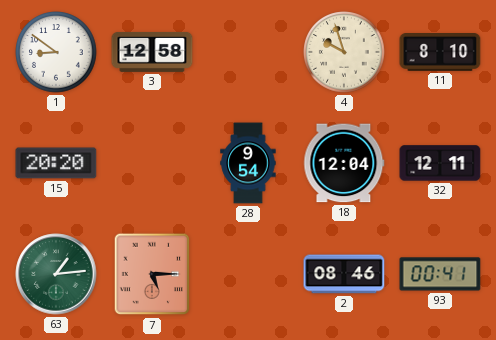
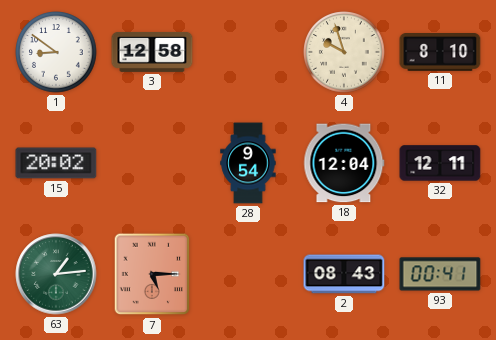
15: 20:20 -> 20:02
2: 08:46 -> 08:43
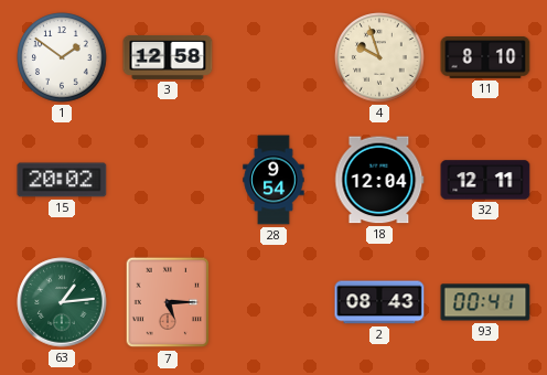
1: 8:51 -> 1:51
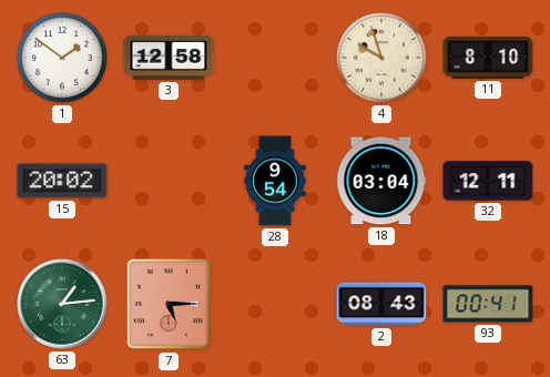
18: 12:04 -> 03:04
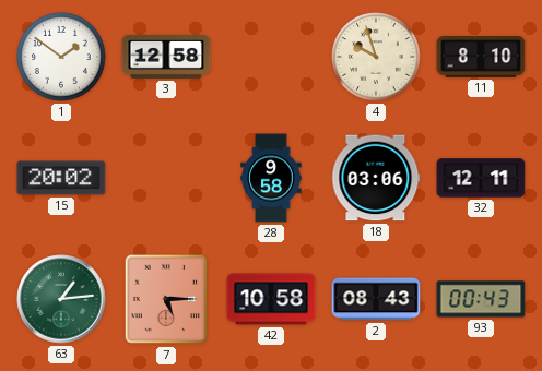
28: 9:54 -> 9:58
18: 03:04 -> 03:06
42: none -> 10:58
93: 00:41 -> 00:43
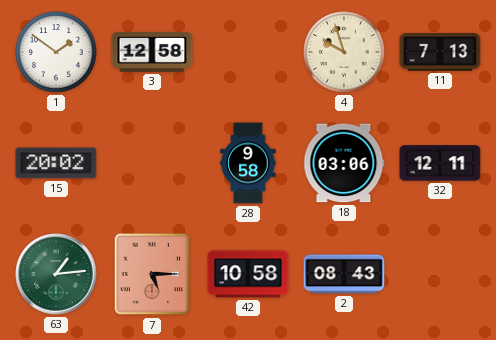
11: 8:10 -> 7:13
93: 00:43 -> none
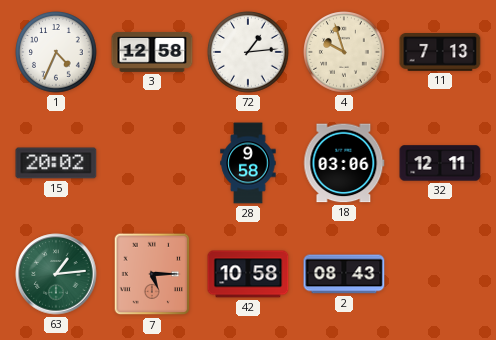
1: 1:51 -> 4:34
72: none -> 1:14
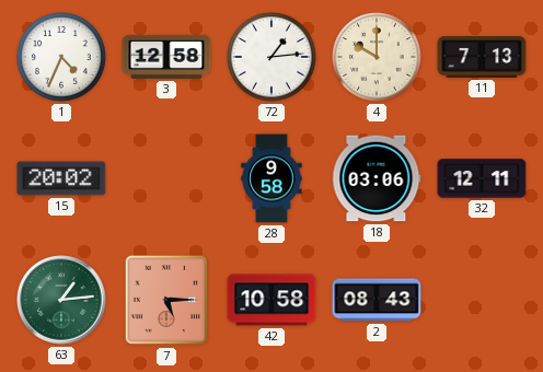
4: 9:57 -> 10:00
